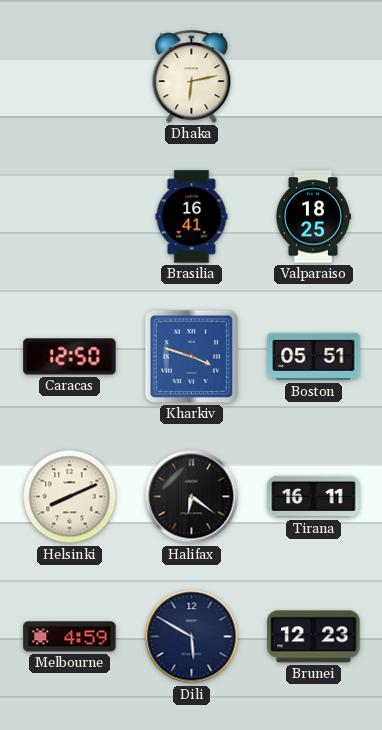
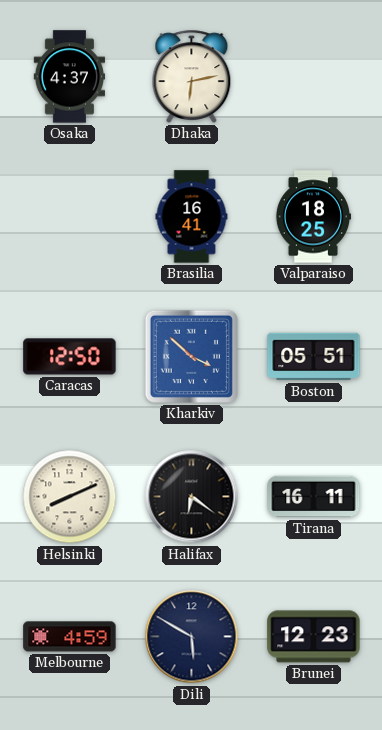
Osaka: none -> 4:37
Kharkiv: 3:48 -> 3:52
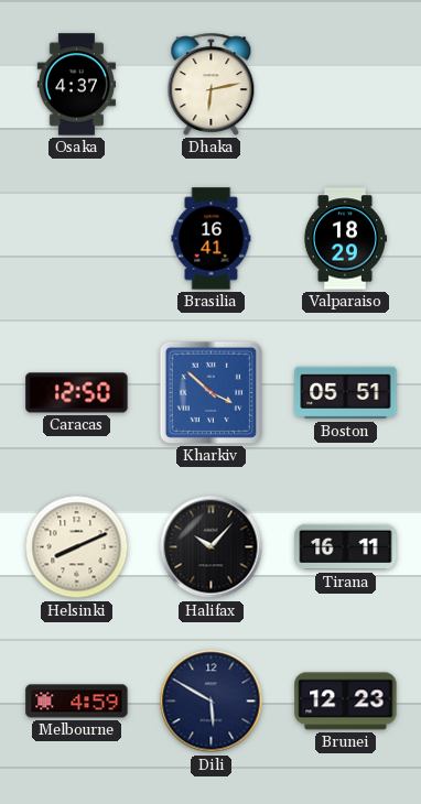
Valparaiso: 18:25 -> 18:29
Halifax: 6:21 -> 10:07
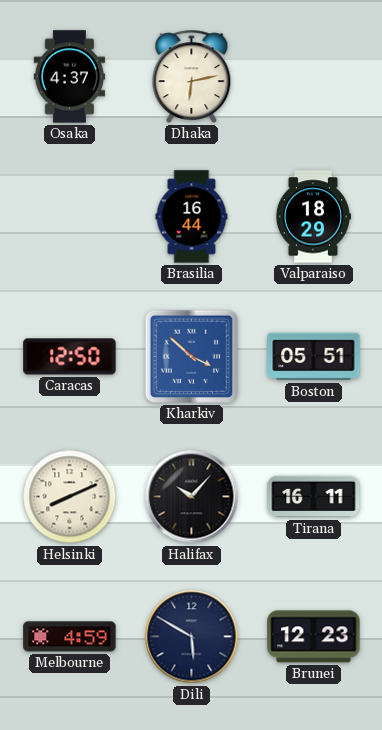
Brasilia: 16:41 -> 16:44
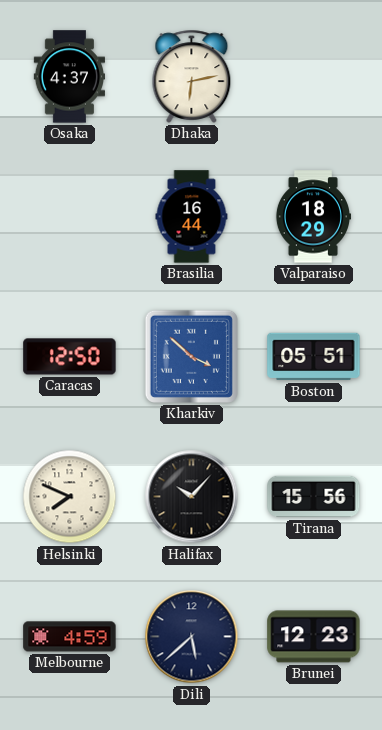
Helsinki: 8:11 -> 7:49
Tirana: 16:11 -> 15:56
Dili: 5:50 -> 5:38
